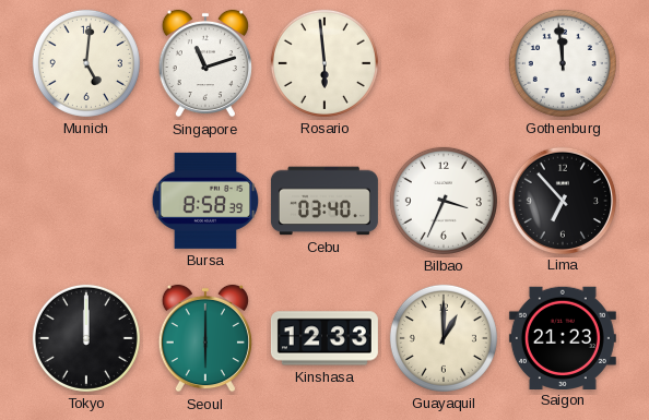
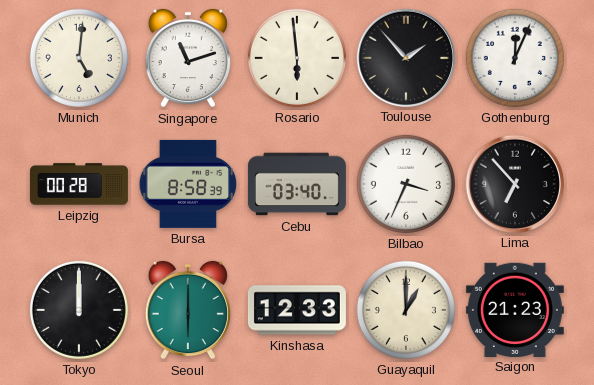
Toulouse: none -> 1:53
Gothenburg: 11:59 -> 12:04
Leipzig: none -> 00:28
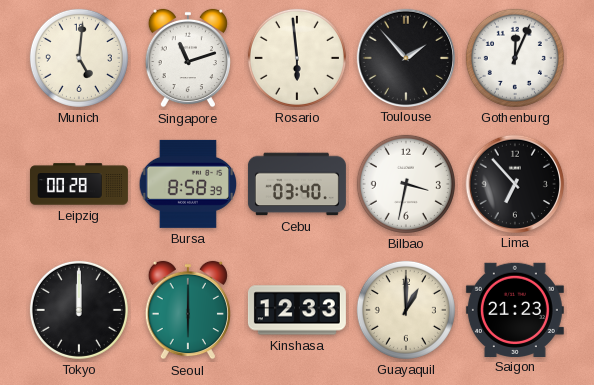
Bilbao: 3:34 -> 3:32
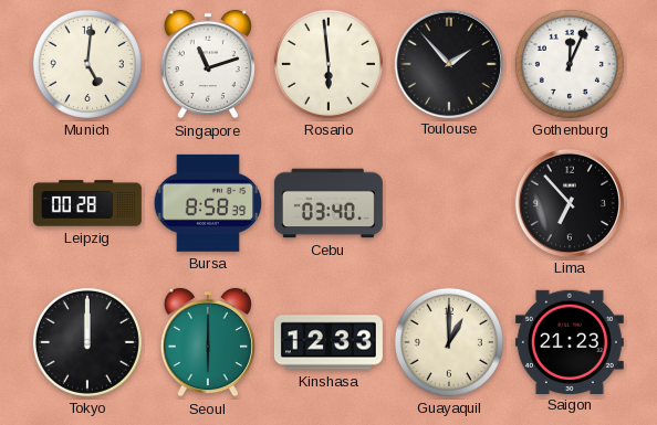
Bilbao: 3:32 -> none
